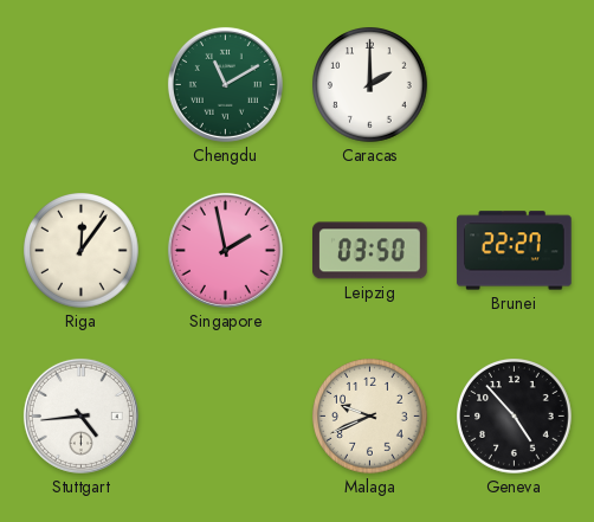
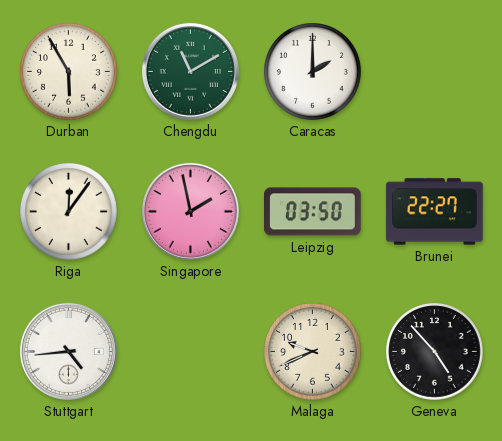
Durban: none -> 5:55
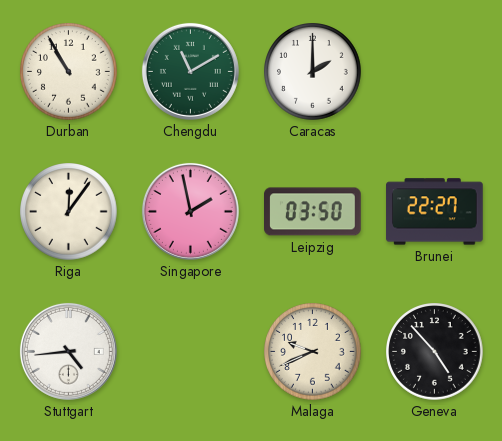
Durban: 5:55 -> 10:55
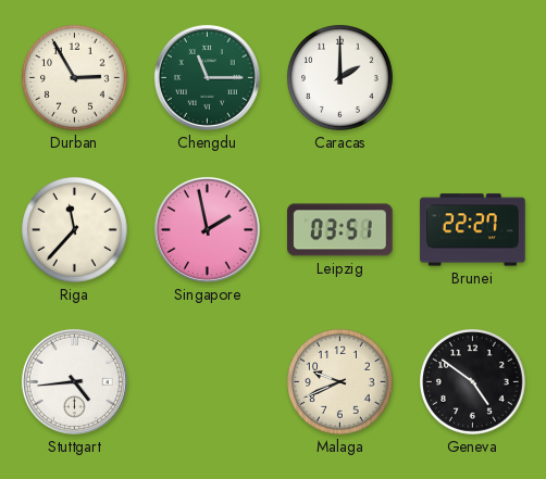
Durban: 10:55 -> 2:55
Chengdu: 11:10 -> 11:15
Riga: 12:06 -> 11:37
Leipzig: 03:50 -> 03:51
Geneva: 4:53 -> 4:51
